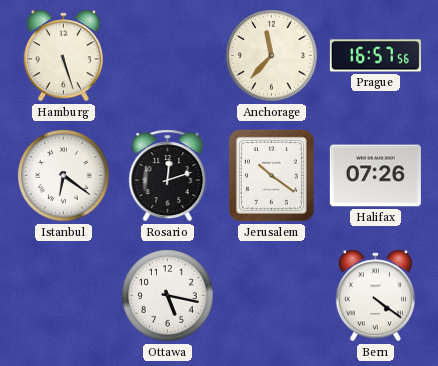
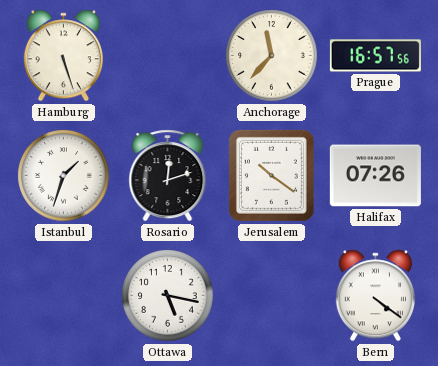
Istanbul: 6:21 -> 1:33
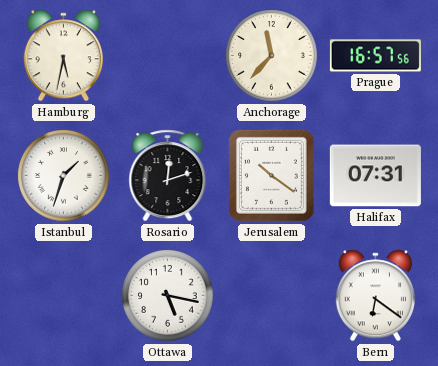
Hamburg: 5:27 -> 5:32
Halifax: 07:26 -> 07:31
Bern: 4:21 -> 6:21
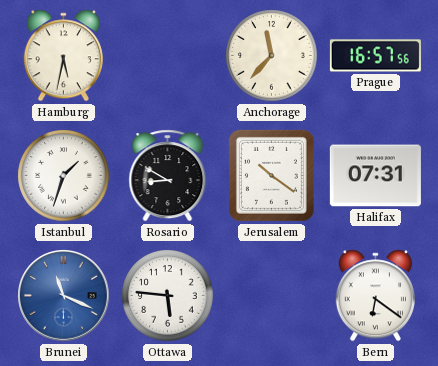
Rosario: 12:12 -> 8:50
Brunei: none -> 11:19
Ottawa: 5:17 -> 5:46
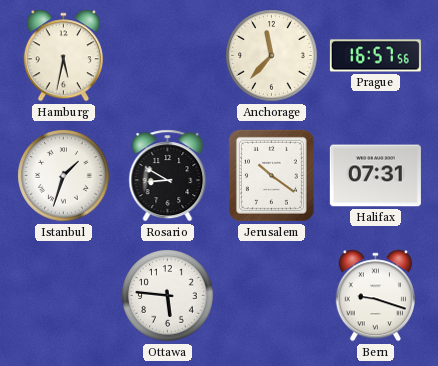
Brunei: 11:19 -> none
Bern: 6:21 -> 9:18
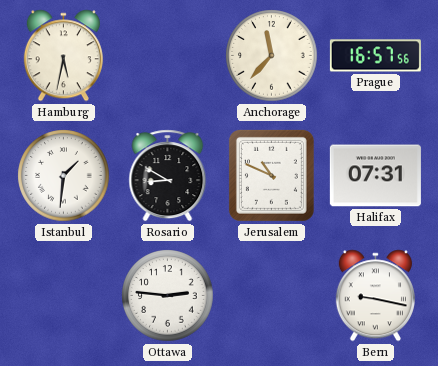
Istanbul: 1:33 -> 1:31
Jerusalem: 10:21 -> 10:49
Ottawa: 5:46 -> 2:46
Bern: 9:18 -> 9:17
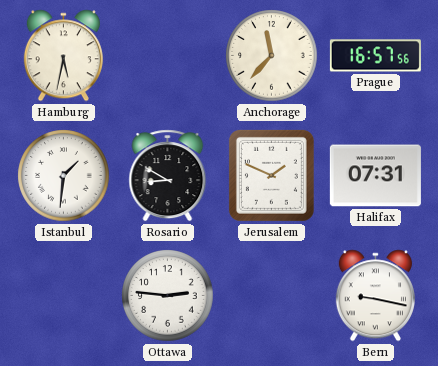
Jerusalem: 10:49 -> 1:49
